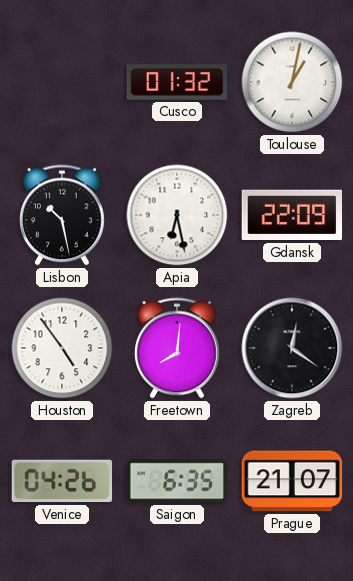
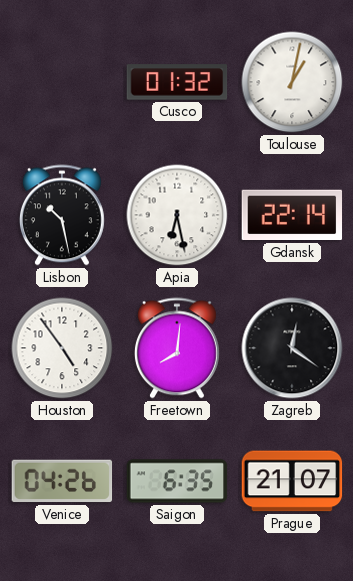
Gdansk: 22:09 -> 22:14
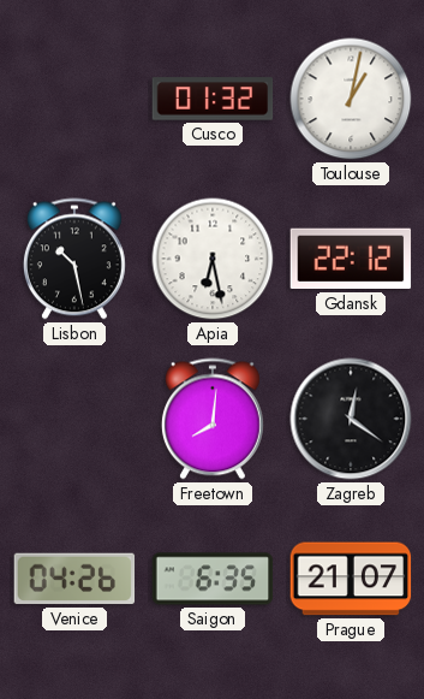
Gdansk: 22:14 -> 22:12
Houston: 4:54 -> none
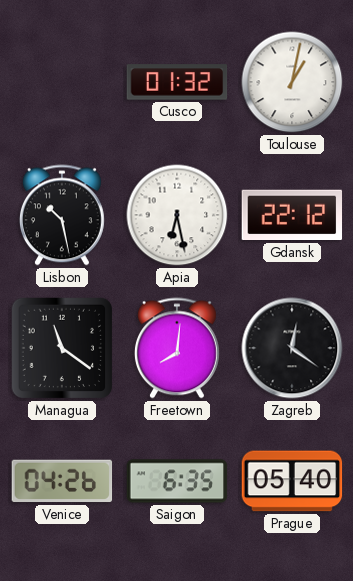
Managua: none -> 11:21
Prague: 21:07 -> 05:40
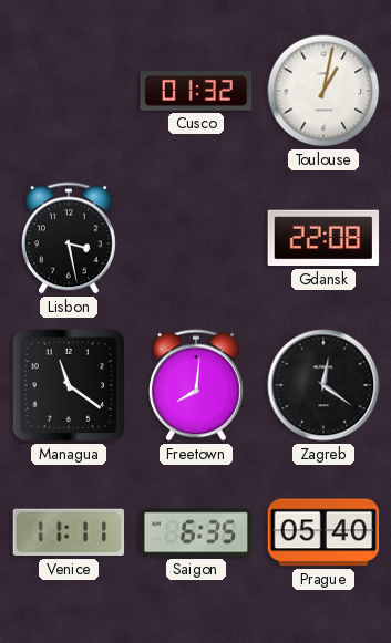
Lisbon: 10:28 -> 3:28
Apia: 6:28 -> none
Gdansk: 22:12 -> 22:08
Venice: 04:26 -> 11:11
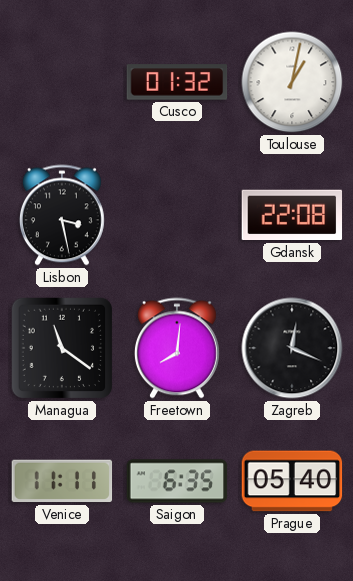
Zagreb: 12:21 -> 12:19
